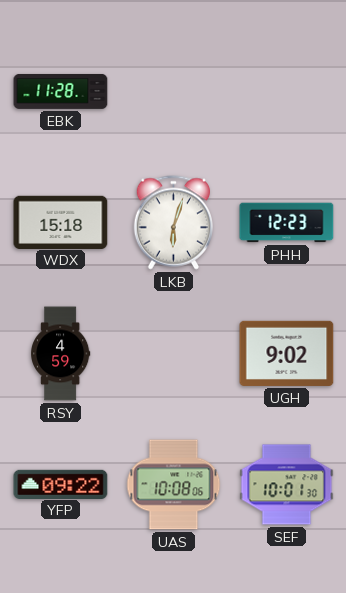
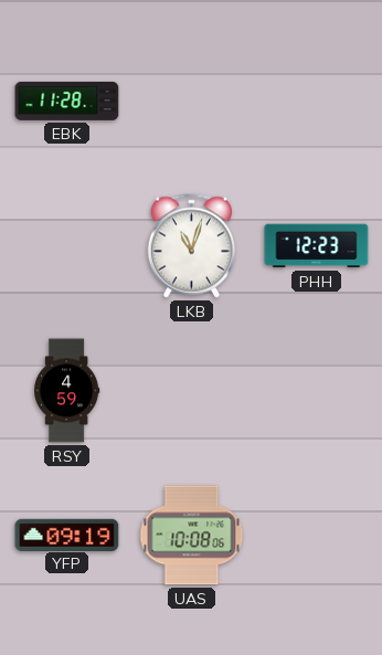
WDX: 15:18 -> none
LKB: 6:03 -> 11:03
UGH: 9:02 -> none
YFP: 09:22 -> 09:19
SEF: 10:01 -> none
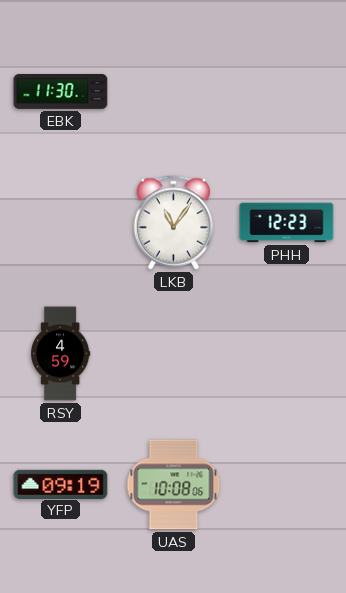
EBK: 11:28 -> 11:30
LKB: 11:03 -> 11:06
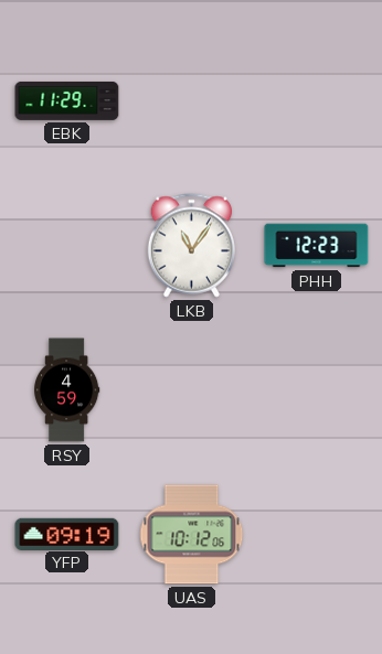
EBK: 11:30 -> 11:29
UAS: 10:08 -> 10:12
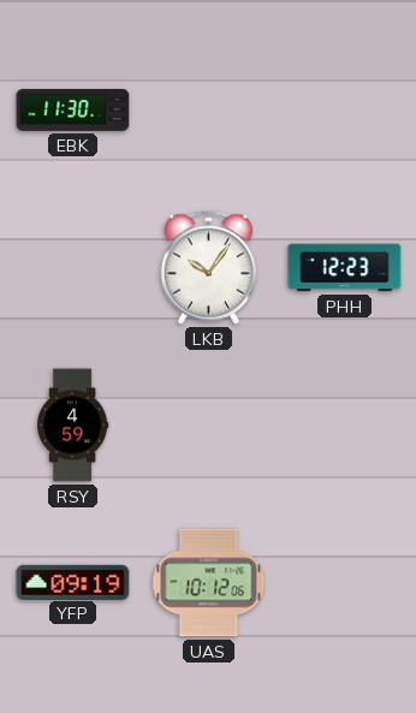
EBK: 11:29 -> 11:30
LKB: 11:06 -> 10:06
